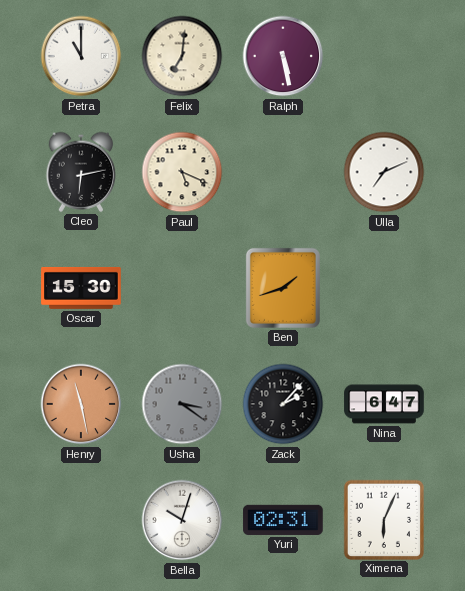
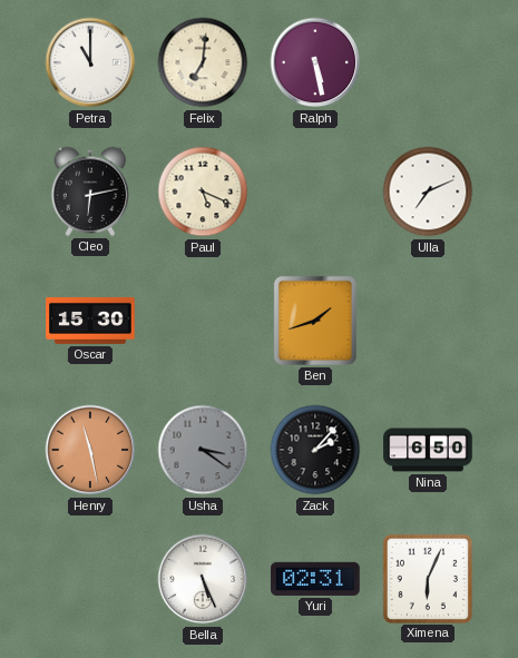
Nina: 6:47 -> 6:50
Bella: 10:03 -> 5:26
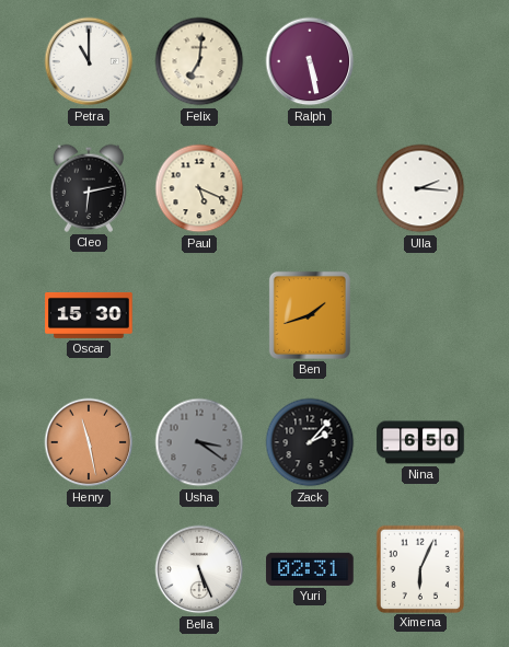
Ulla: 7:11 -> 2:16
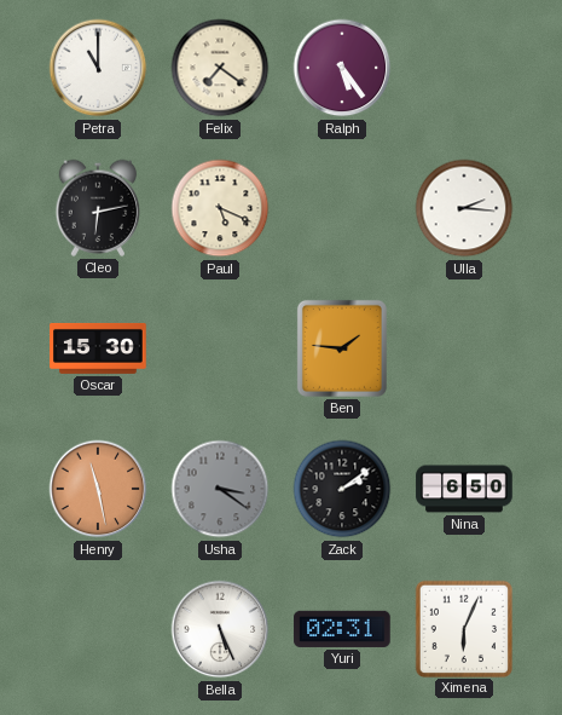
Felix: 7:01 -> 7:21
Ralph: 5:28 -> 5:24
Ben: 1:42 -> 1:46
Zack: 2:07 -> 2:09
